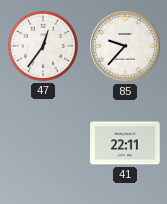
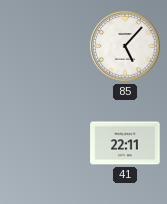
47: 12:36 -> none
85: 9:37 -> 5:07
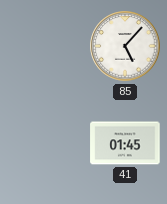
41: 22:11 -> 01:45
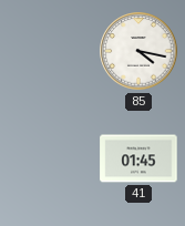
85: 5:07 -> 4:17
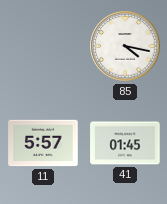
11: none -> 5:57
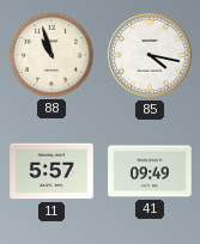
88: none -> 10:57
41: 01:45 -> 09:49
